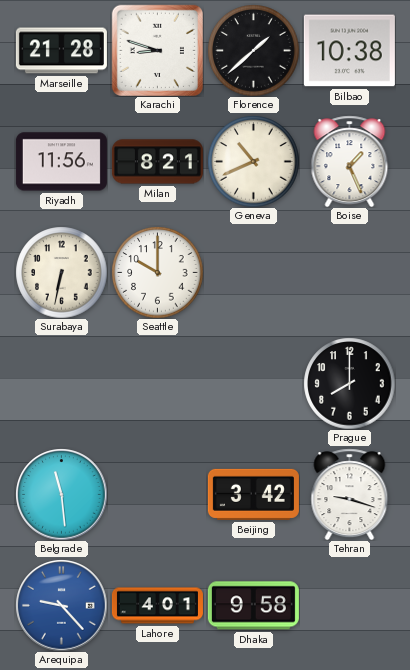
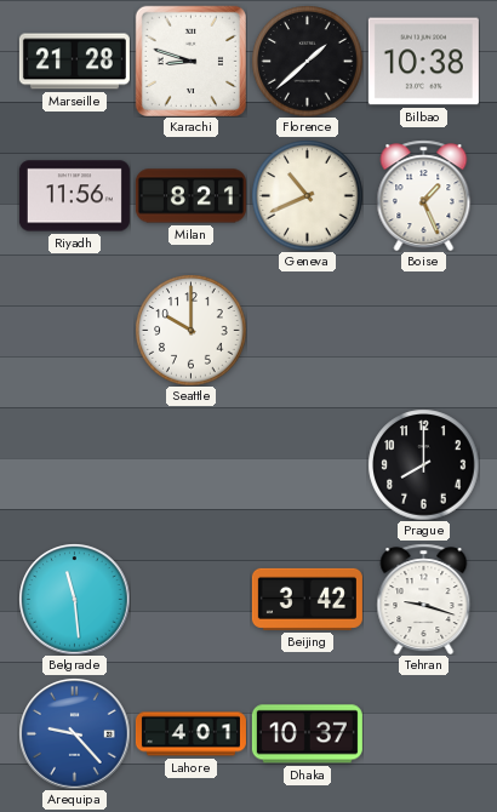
Surabaya: 6:32 -> none
Dhaka: 9:58 -> 10:37
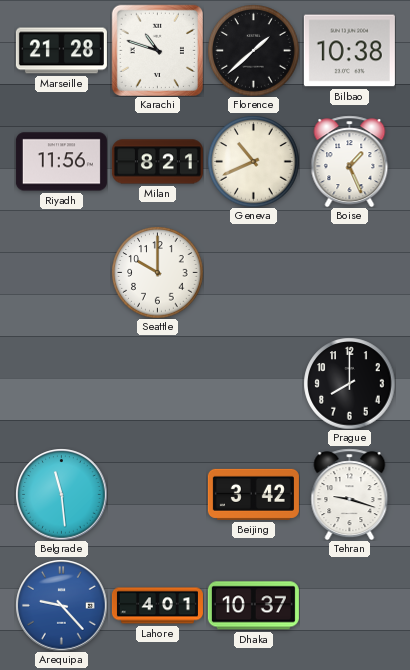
Karachi: 8:48 -> 10:48
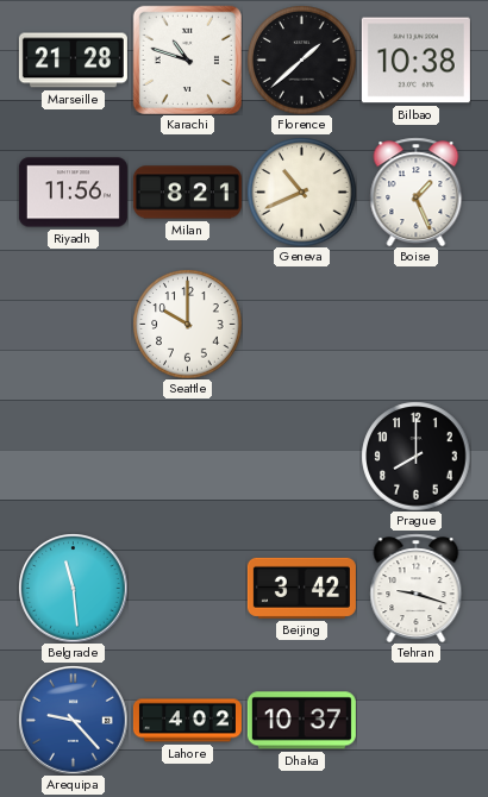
Lahore: 4:01 -> 4:02
